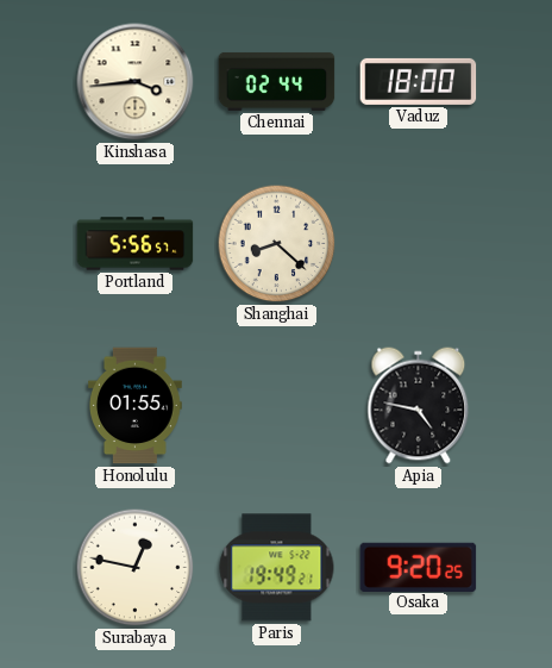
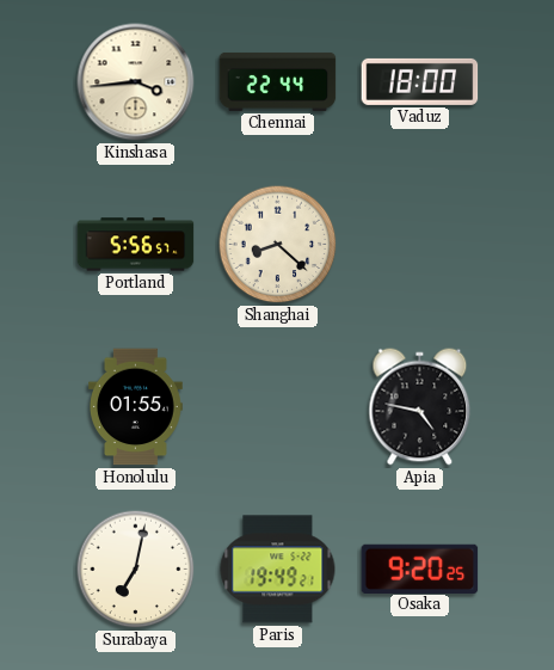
Chennai: 02:44 -> 22:44
Surabaya: 12:47 -> 7:02
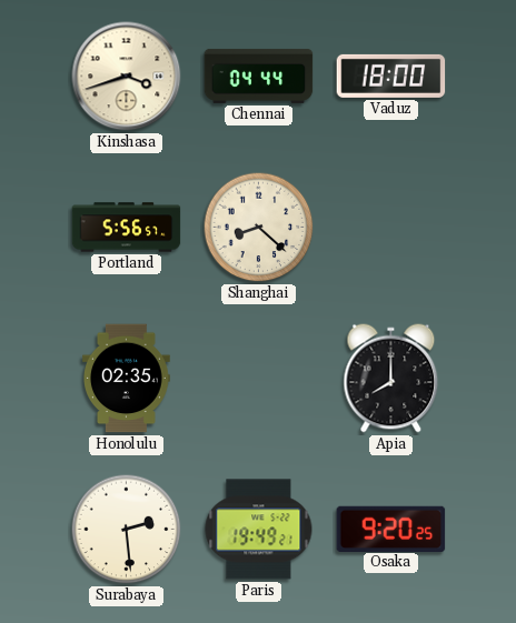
Kinshasa: 3:44 -> 3:42
Chennai: 22:44 -> 04:44
Honolulu: 01:55 -> 02:35
Apia: 4:47 -> 8:00
Surabaya: 7:02 -> 2:29
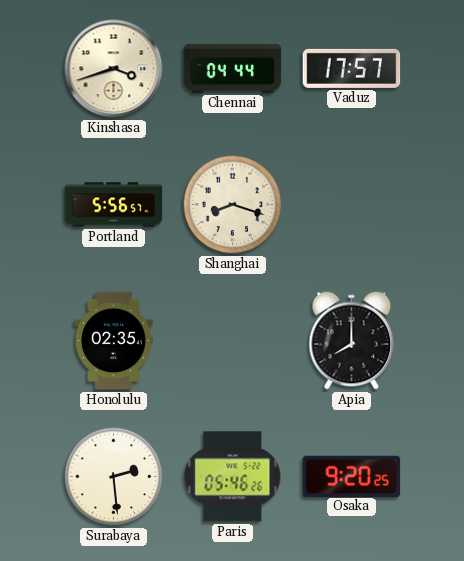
Vaduz: 18:00 -> 17:57
Shanghai: 8:22 -> 8:18
Paris: 19:49 -> 05:46
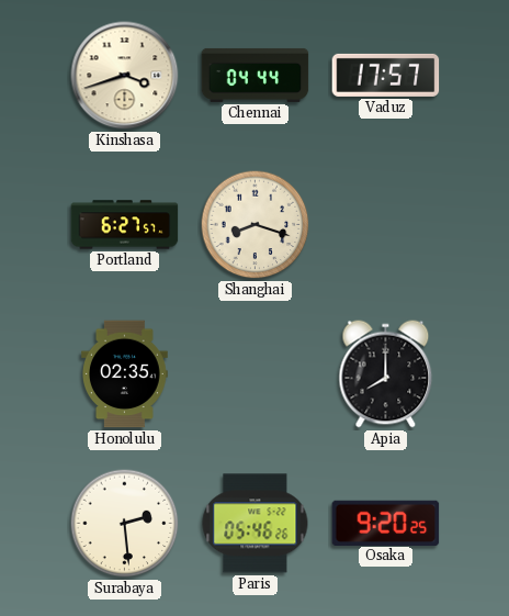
Portland: 5:56 -> 6:27
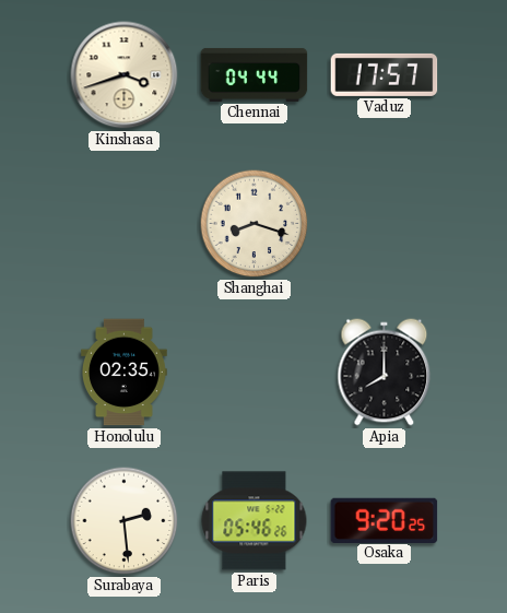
Portland: 6:27 -> none
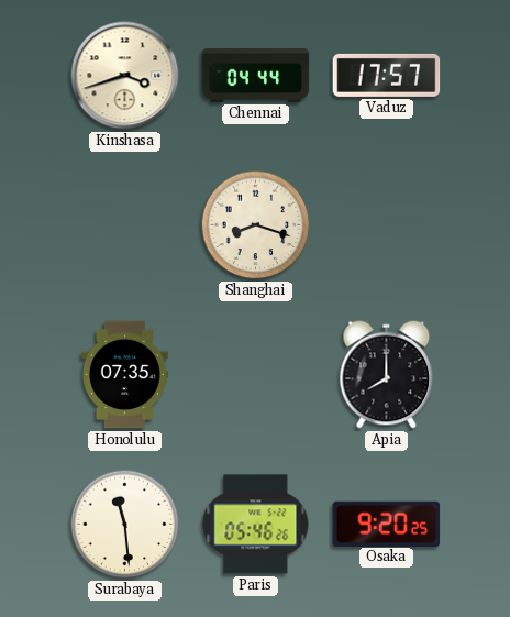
Honolulu: 02:35 -> 07:35
Surabaya: 2:29 -> 11:29
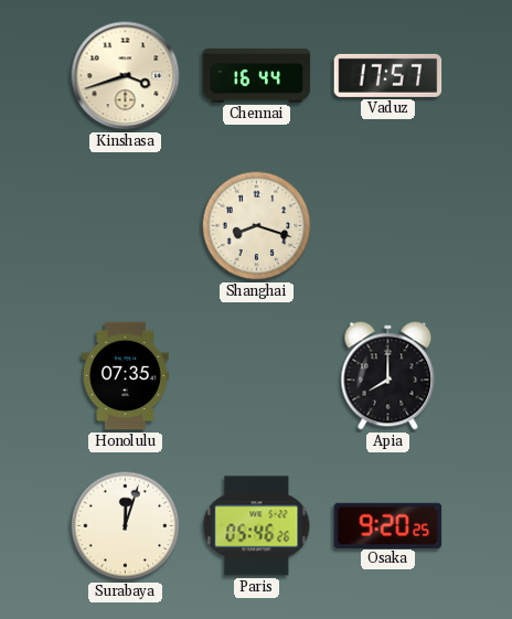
Chennai: 04:44 -> 16:44
Surabaya: 11:29 -> 12:03
